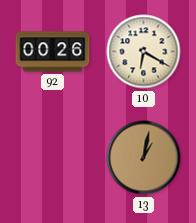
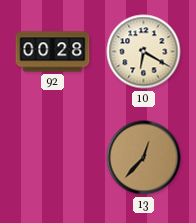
92: 00:26 -> 00:28
13: 1:02 -> 12:37
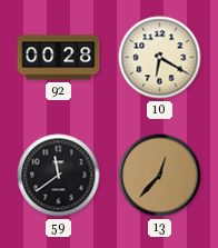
59: none -> 11:39
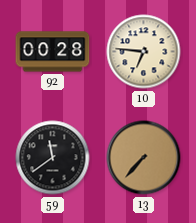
10: 6:20 -> 6:46
13: 12:37 -> 7:37
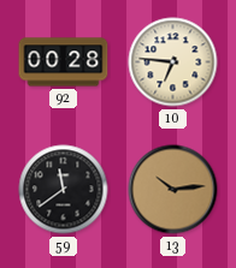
13: 7:37 -> 10:14
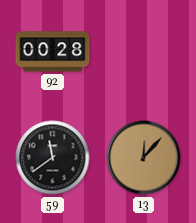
10: 6:46 -> none
13: 10:14 -> 12:07
